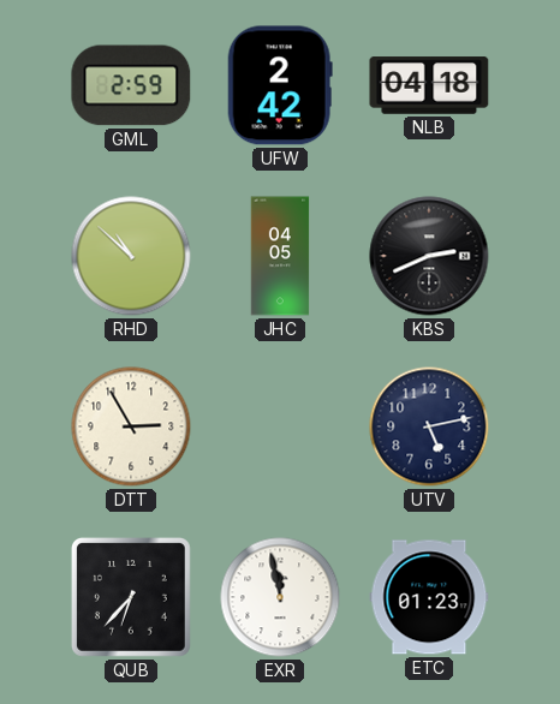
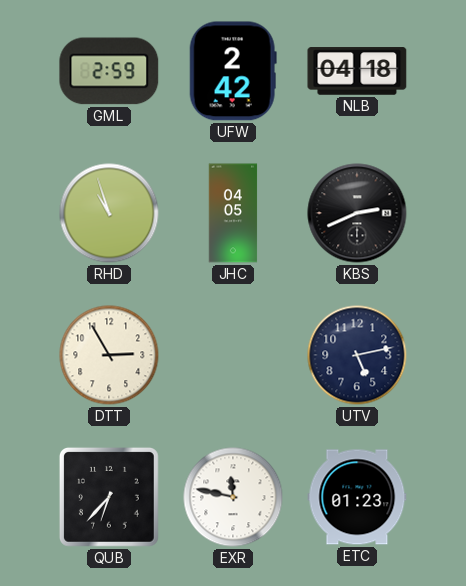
RHD: 10:52 -> 10:57
EXR: 11:58 -> 11:47
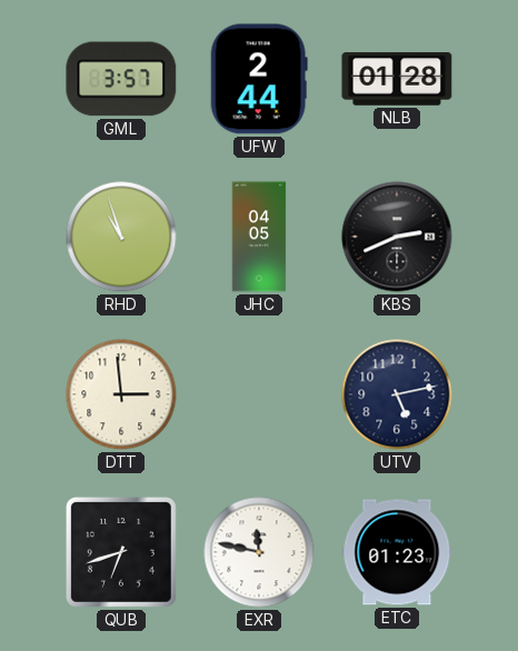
GML: 2:59 -> 3:57
UFW: 2:42 -> 2:44
NLB: 04:18 -> 01:28
DTT: 2:55 -> 2:59
QUB: 6:37 -> 6:42
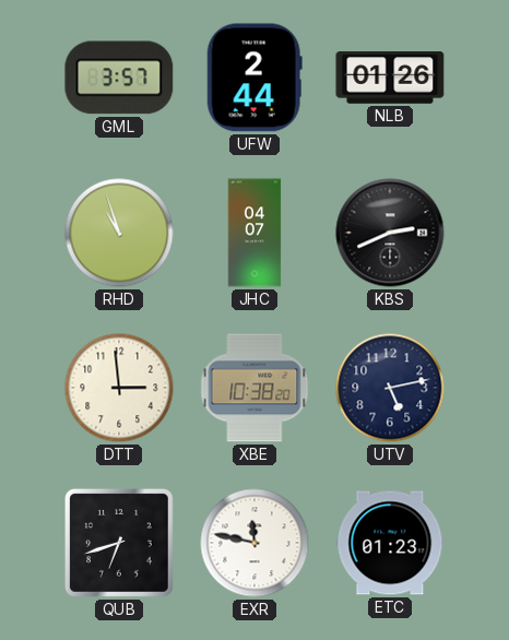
NLB: 01:28 -> 01:26
JHC: 04:05 -> 04:07
XBE: none -> 10:38
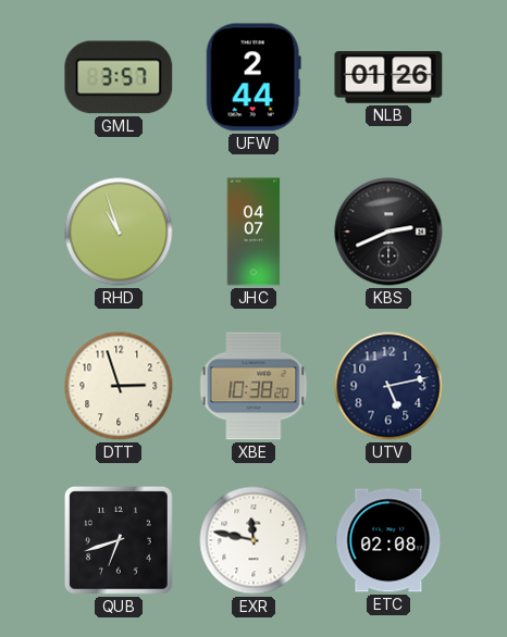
DTT: 2:59 -> 2:57
ETC: 01:23 -> 02:08
